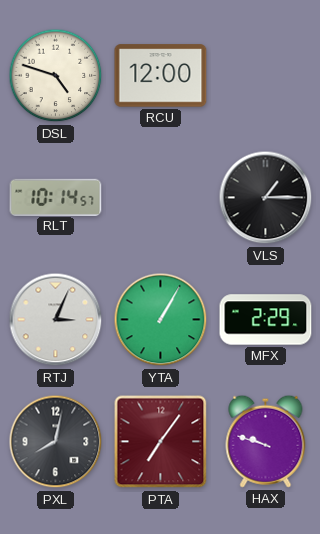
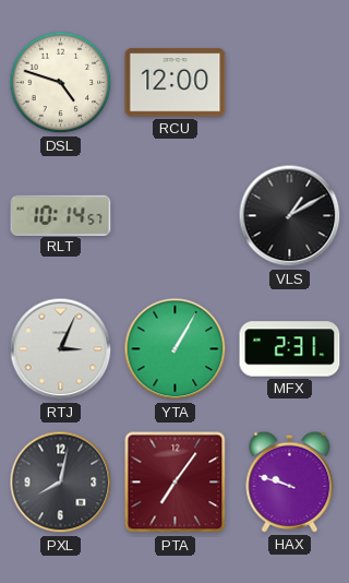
VLS: 1:15 -> 1:10
MFX: 2:29 -> 2:31
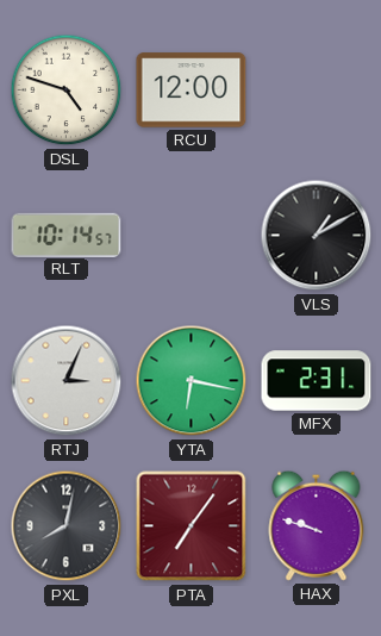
YTA: 1:05 -> 6:17
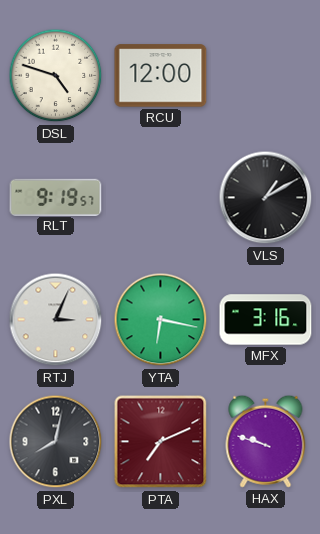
RLT: 10:14 -> 9:19
MFX: 2:31 -> 3:16
PTA: 7:06 -> 7:11
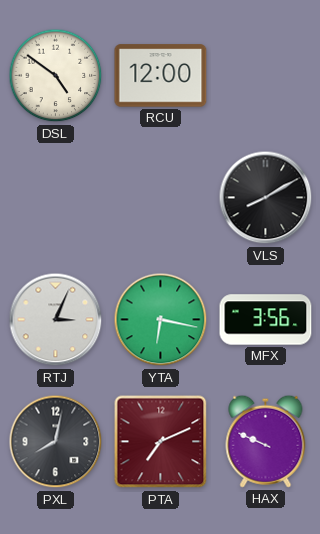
DSL: 4:48 -> 4:51
RLT: 9:19 -> none
VLS: 1:10 -> 8:10
MFX: 3:16 -> 3:56
HAX: 9:48 -> 9:49
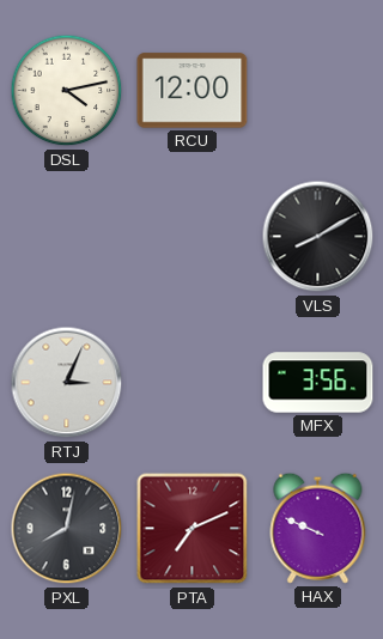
DSL: 4:51 -> 4:13
YTA: 6:17 -> none
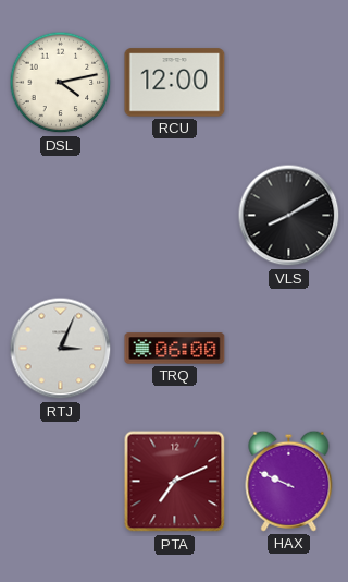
TRQ: none -> 06:00
MFX: 3:56 -> none
PXL: 8:02 -> none
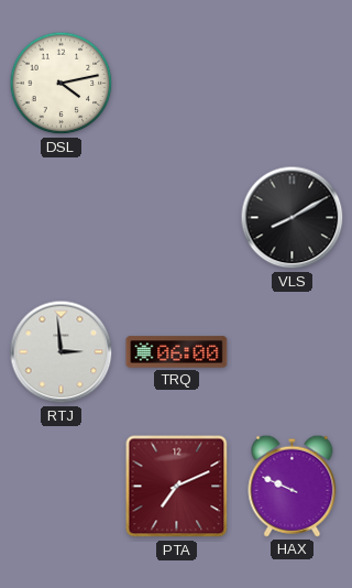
RCU: 12:00 -> none
RTJ: 3:04 -> 2:59
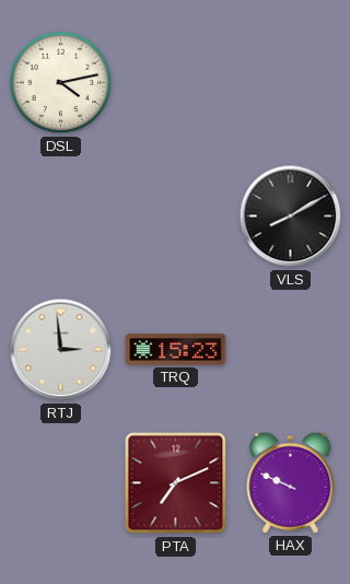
TRQ: 06:00 -> 15:23
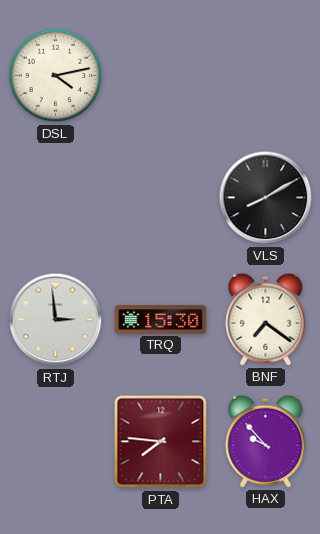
TRQ: 15:23 -> 15:30
BNF: none -> 7:21
PTA: 7:11 -> 7:46
HAX: 9:49 -> 9:53
